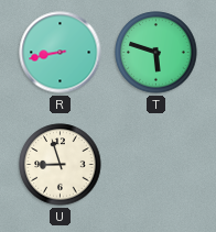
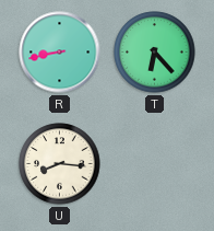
T: 5:48 -> 6:23
U: 8:57 -> 8:16
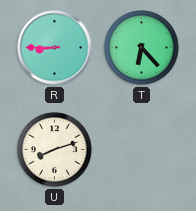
R: 8:43 -> 8:45
U: 8:16 -> 8:12
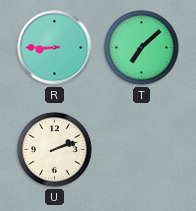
T: 6:23 -> 7:08
U: 8:12 -> 2:12
